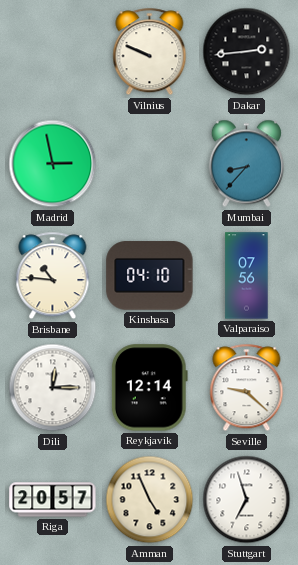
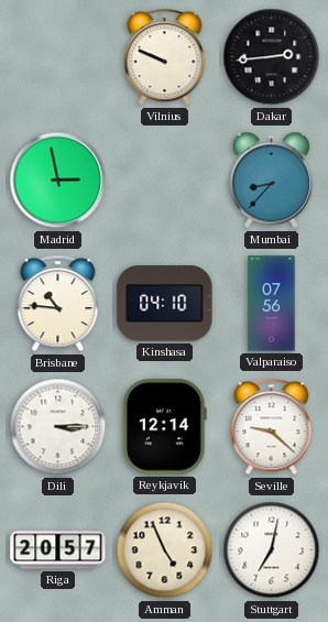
Dili: 12:15 -> 3:15
Stuttgart: 6:57 -> 7:02
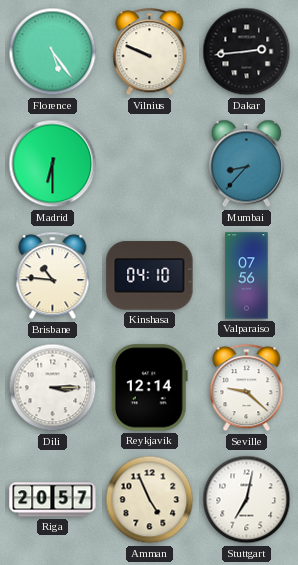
Florence: none -> 5:24
Madrid: 2:58 -> 6:30
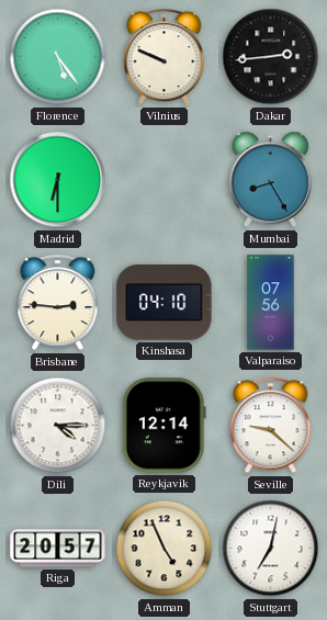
Mumbai: 8:37 -> 8:25
Brisbane: 10:46 -> 2:46
Dili: 3:15 -> 4:15
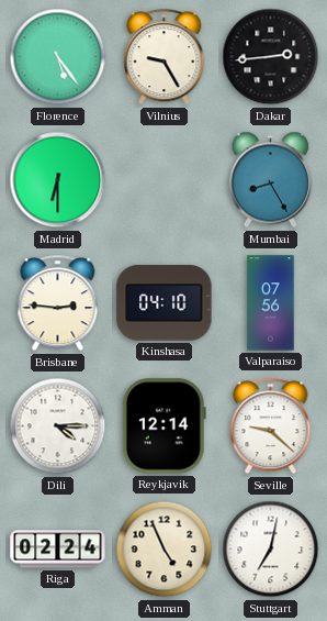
Vilnius: 9:49 -> 9:25
Riga: 20:57 -> 02:24
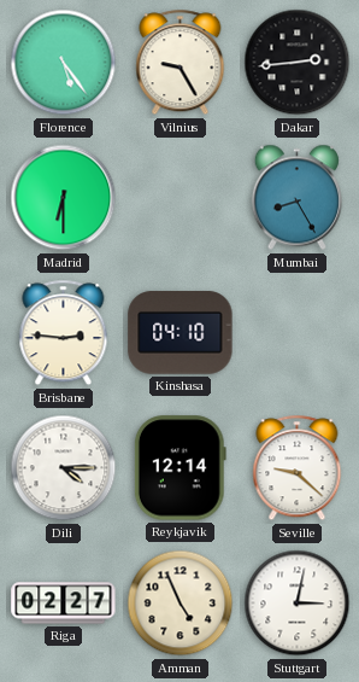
Valparaiso: 07:56 -> none
Riga: 02:24 -> 02:27
Stuttgart: 7:02 -> 3:02
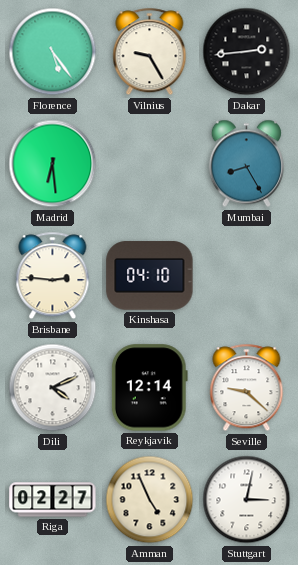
Madrid: 6:30 -> 6:29
Dili: 4:15 -> 4:11
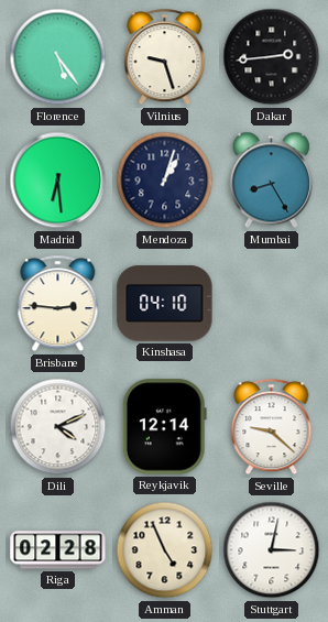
Vilnius: 9:25 -> 9:27
Mendoza: none -> 1:03
Riga: 02:27 -> 02:28
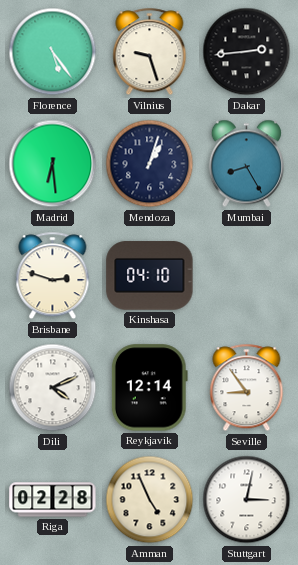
Brisbane: 2:46 -> 2:48
Seville: 9:22 -> 8:54
